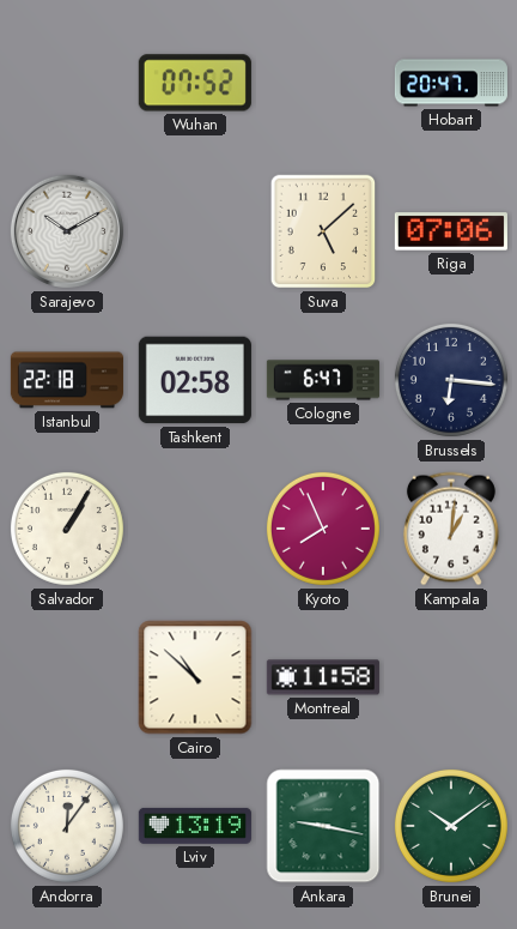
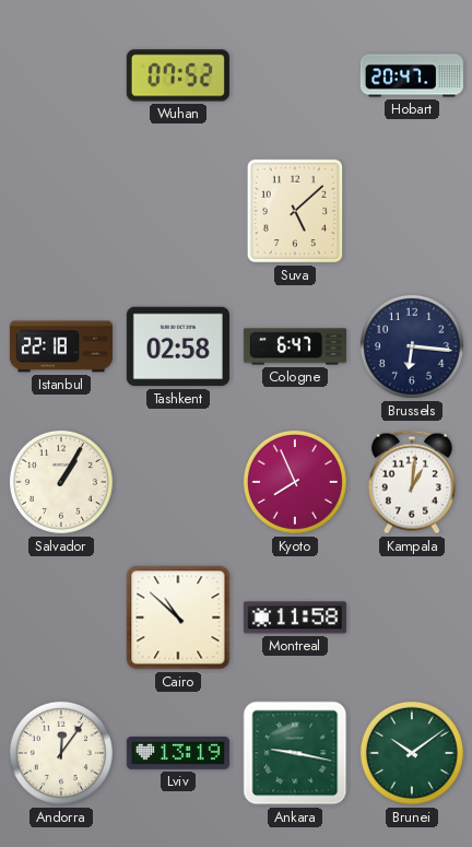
Sarajevo: 10:10 -> none
Riga: 07:06 -> none
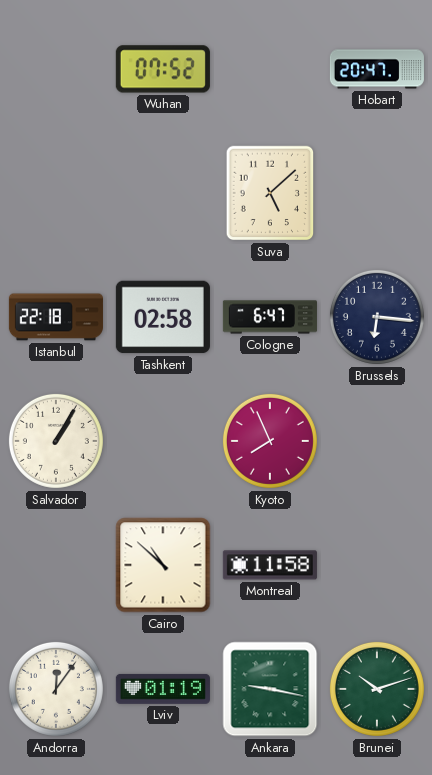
Kampala: 1:01 -> none
Lviv: 13:19 -> 01:19
Brunei: 10:09 -> 10:12
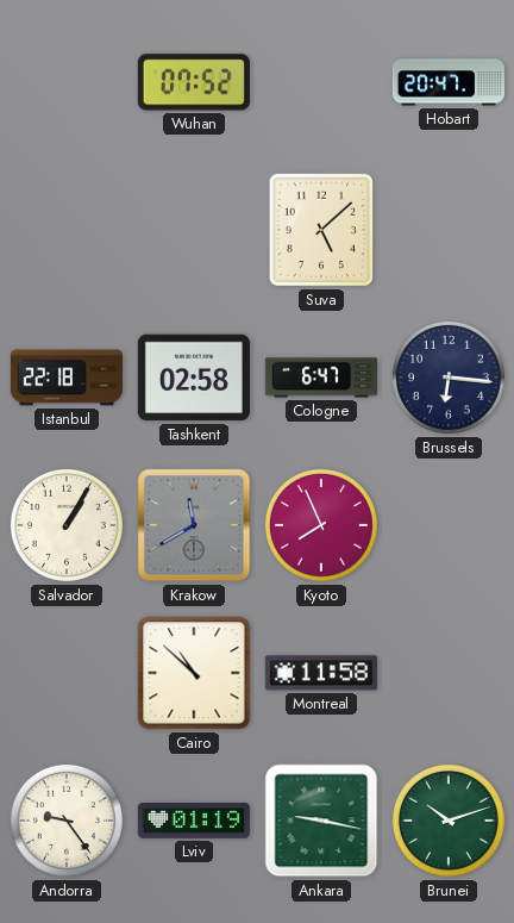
Krakow: none -> 11:40
Andorra: 12:06 -> 9:24
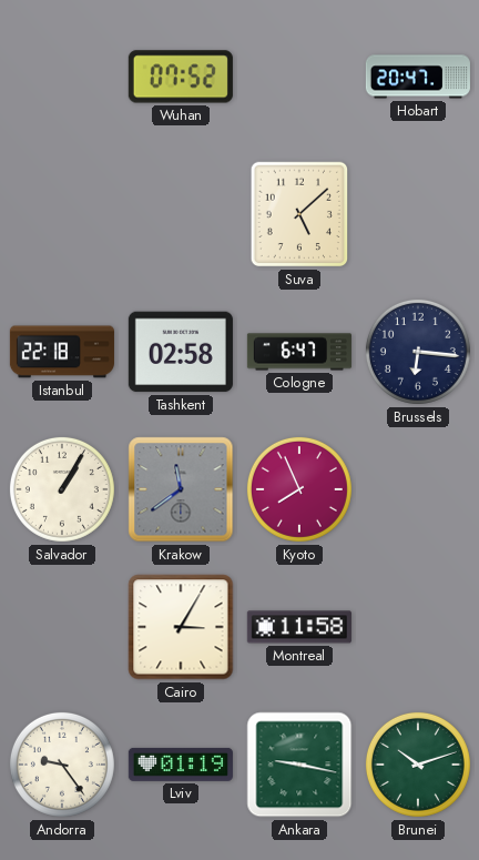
Krakow: 11:40 -> 11:39
Cairo: 10:52 -> 3:05
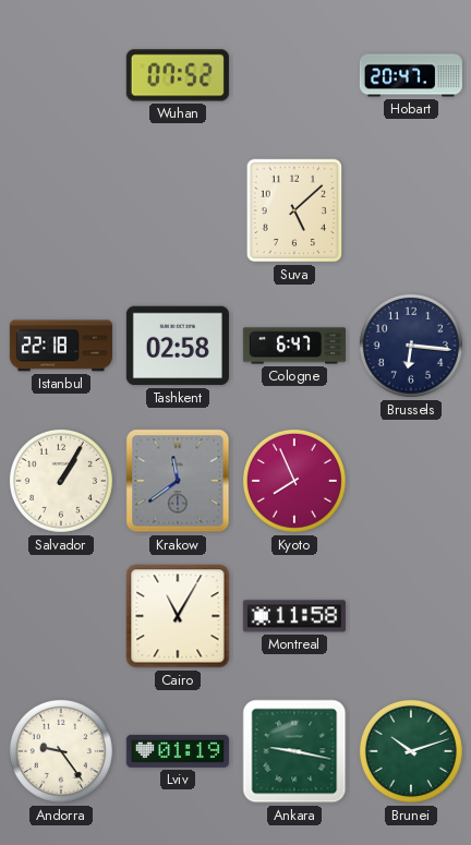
Cairo: 3:05 -> 11:05
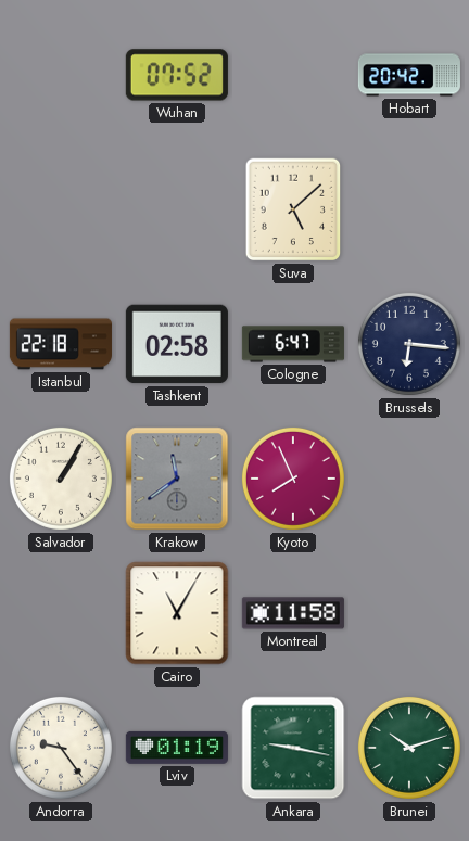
Hobart: 20:47 -> 20:42
